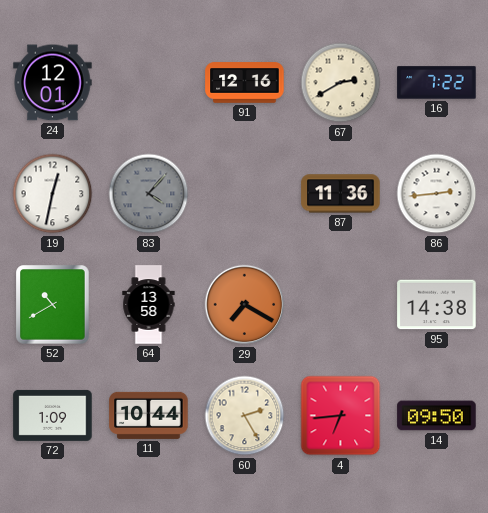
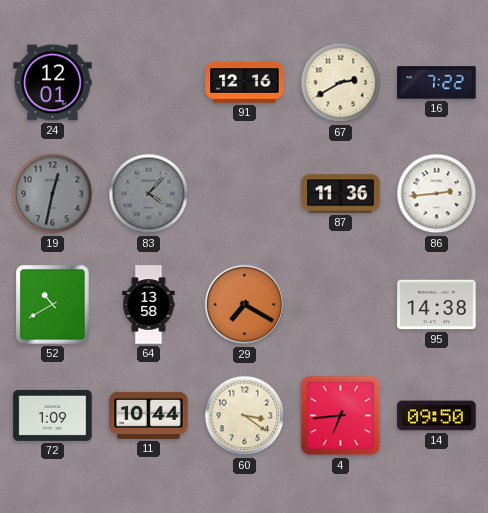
19 dial: white -> grey
60: 2:25 -> 3:21
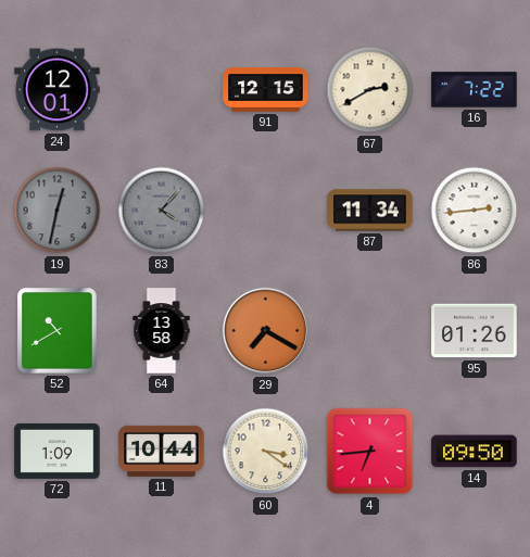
91: 12:16 -> 12:15
87: 11:36 -> 11:34
95: 14:38 -> 01:26
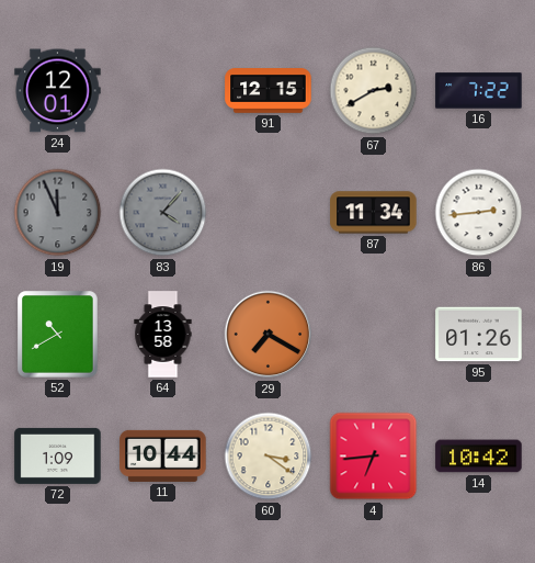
19: 12:32 -> 11:56
14: 09:50 -> 10:42
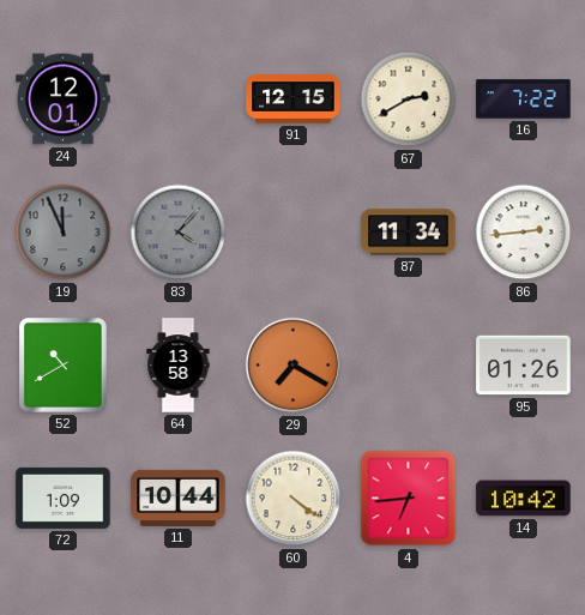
60: 3:21 -> 4:21
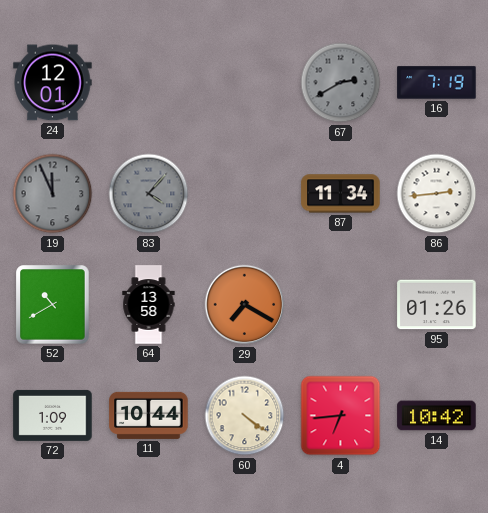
91: 12:15 -> none
67 dial: cream -> grey
16: 7:22 -> 7:19
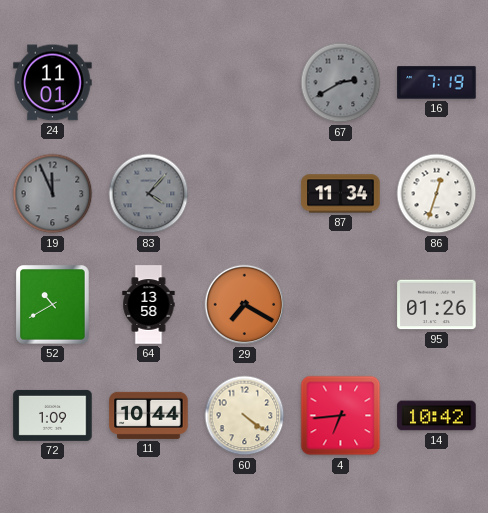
24: 12:01 -> 11:01
86: 2:44 -> 12:33
